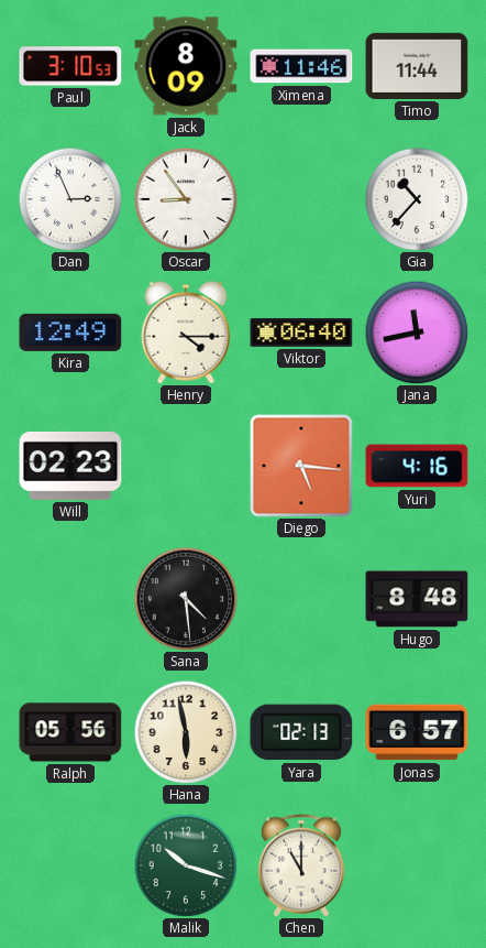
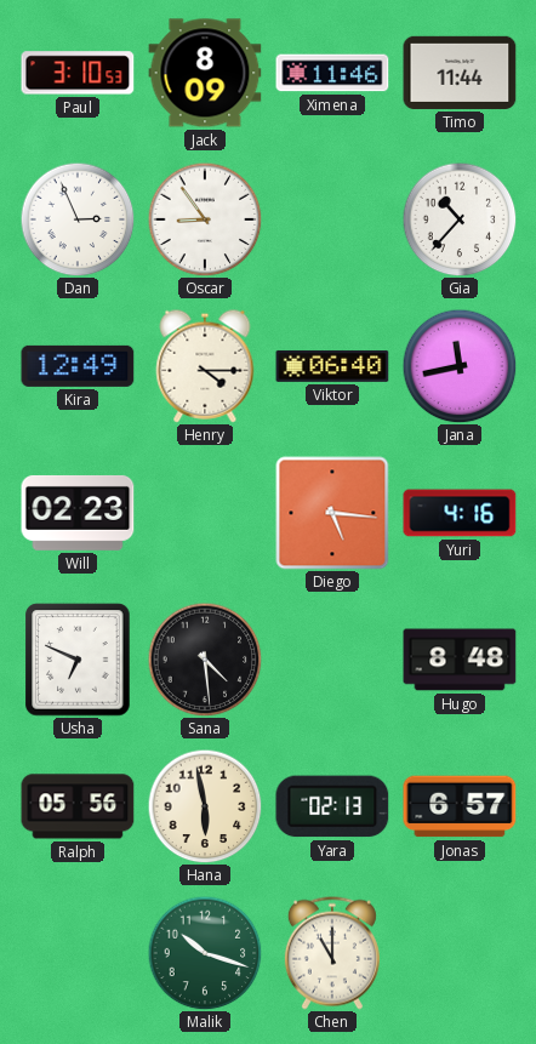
Usha: none -> 6:49
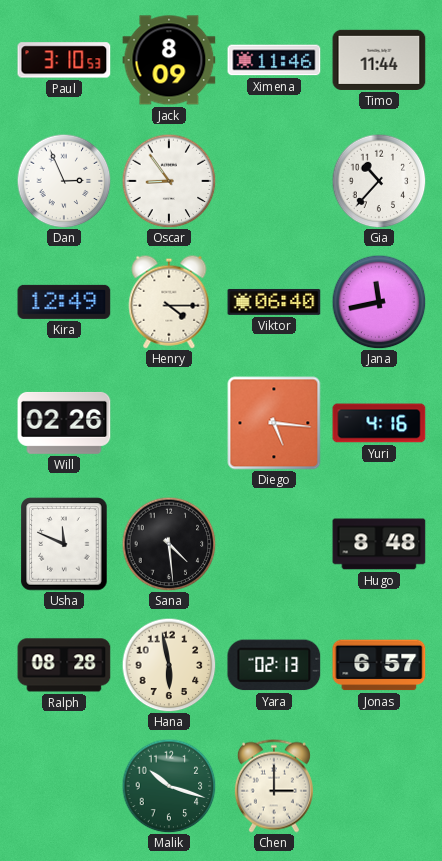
Will: 02:23 -> 02:26
Usha: 6:49 -> 11:49
Ralph: 05:56 -> 08:28
Chen: 11:00 -> 3:00
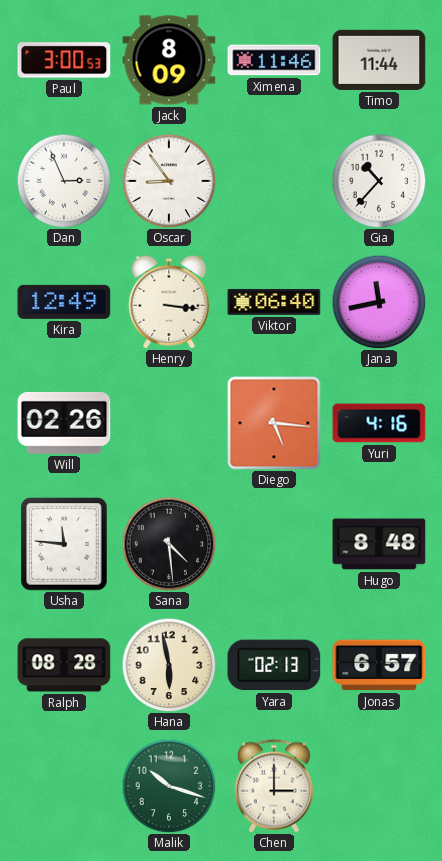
Paul: 3:10 -> 3:00
Henry: 4:15 -> 3:16
Usha: 11:49 -> 11:46
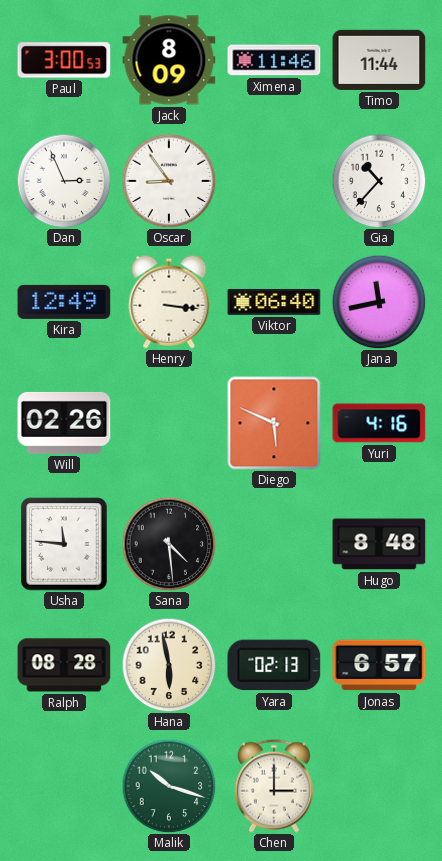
Diego: 5:16 -> 5:49
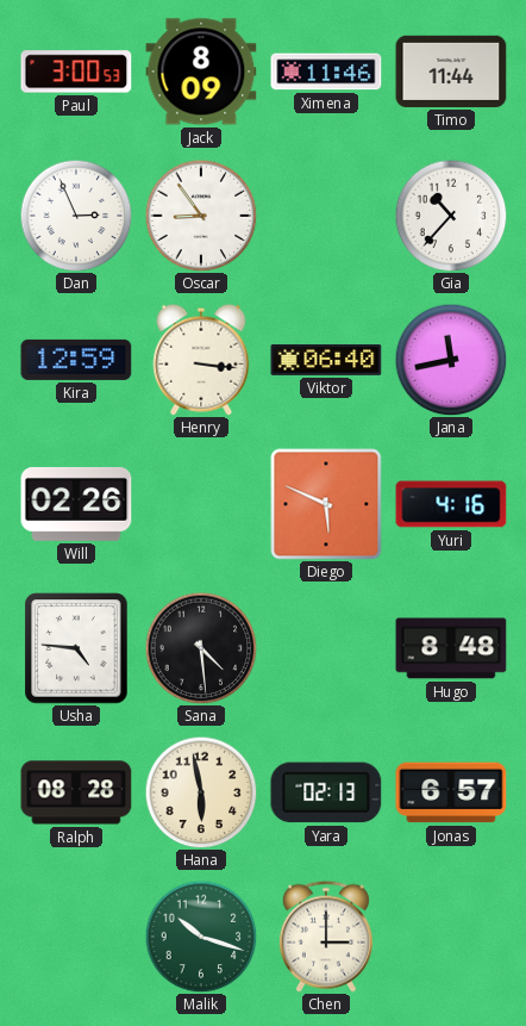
Kira: 12:49 -> 12:59
Usha: 11:46 -> 4:46
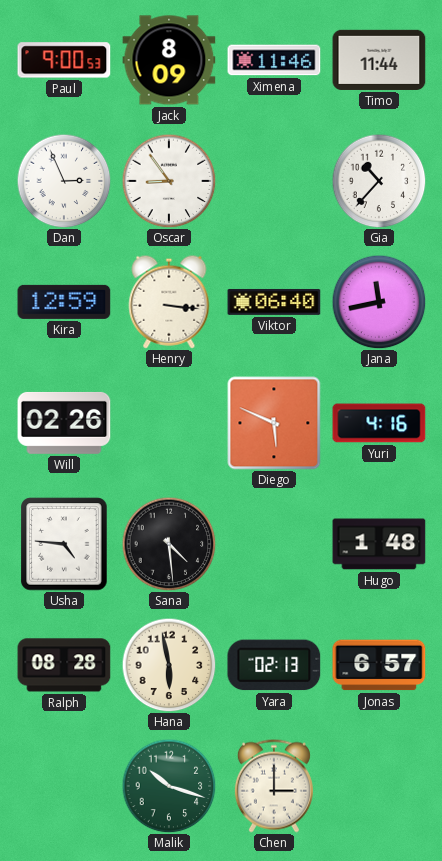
Paul: 3:00 -> 9:00
Hugo: 8:48 -> 1:48
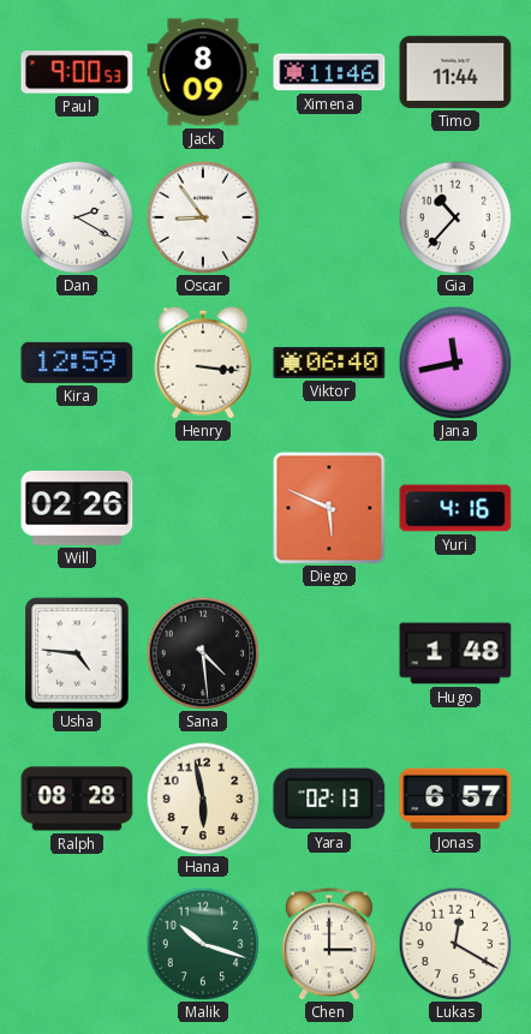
Dan: 2:56 -> 2:20
Lukas: none -> 12:20
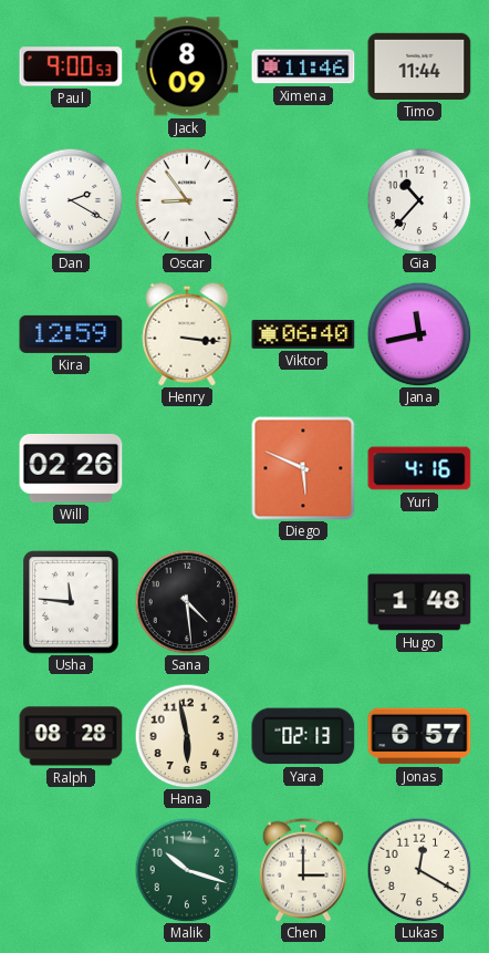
Usha: 4:46 -> 11:46
